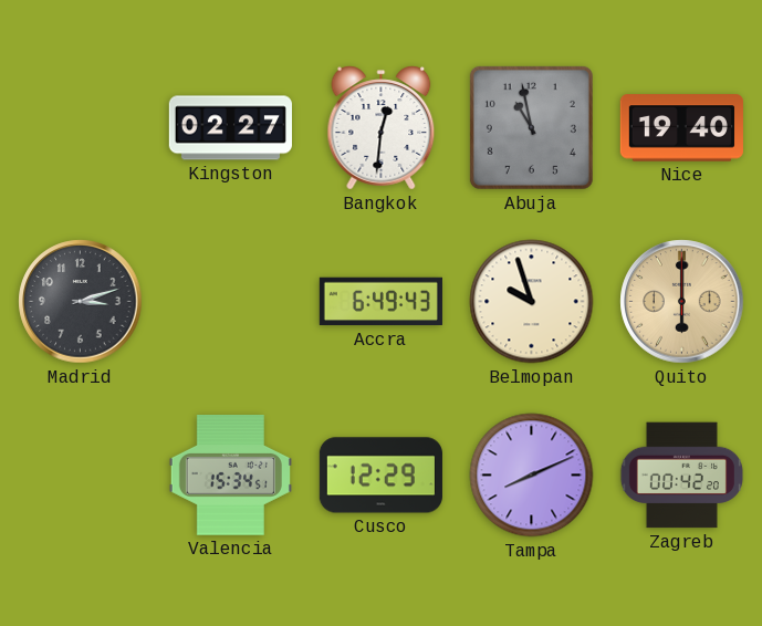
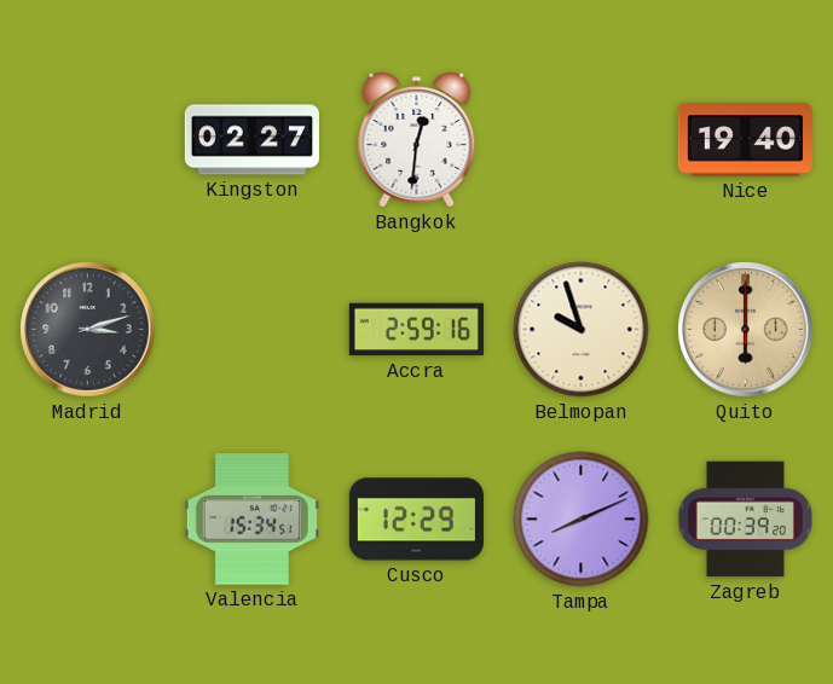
Abuja: 10:58 -> none
Accra: 6:49 -> 2:59
Zagreb: 00:42 -> 00:39
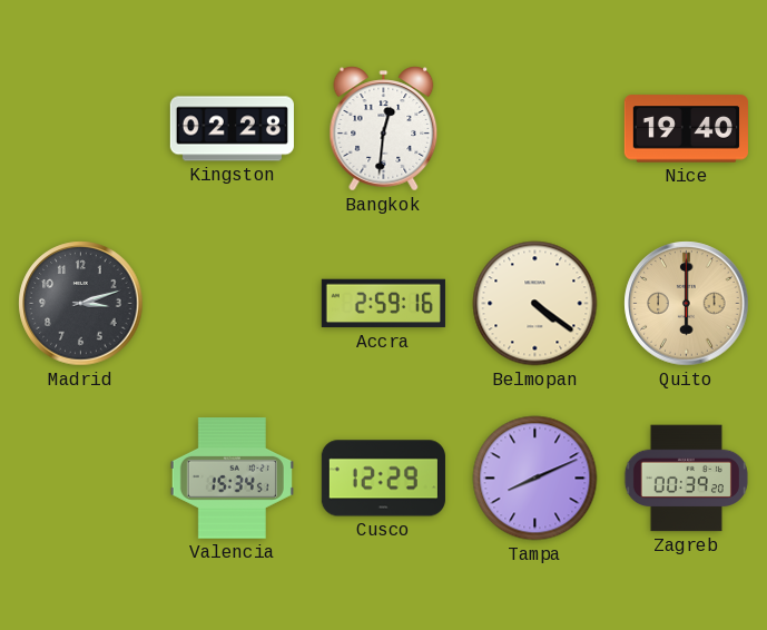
Kingston: 02:27 -> 02:28
Belmopan: 9:57 -> 4:21
